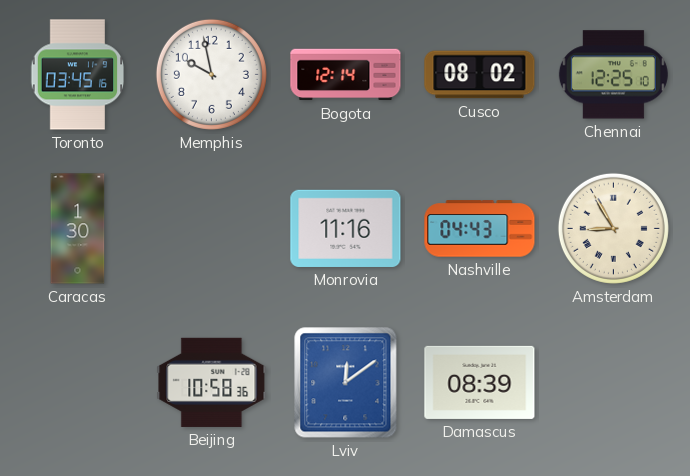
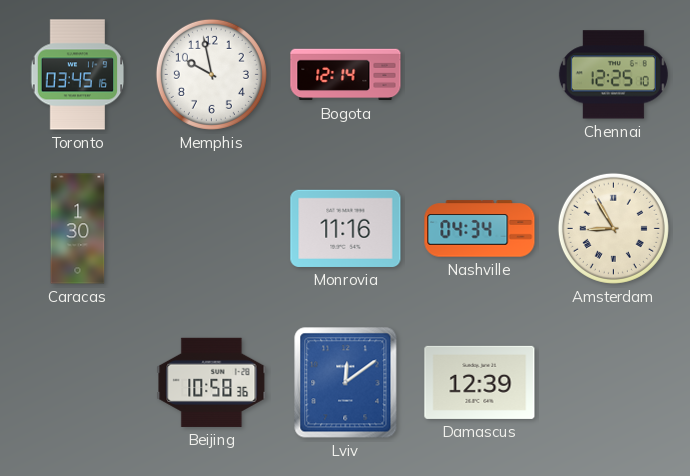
Cusco: 08:02 -> none
Nashville: 04:43 -> 04:34
Damascus: 08:39 -> 12:39
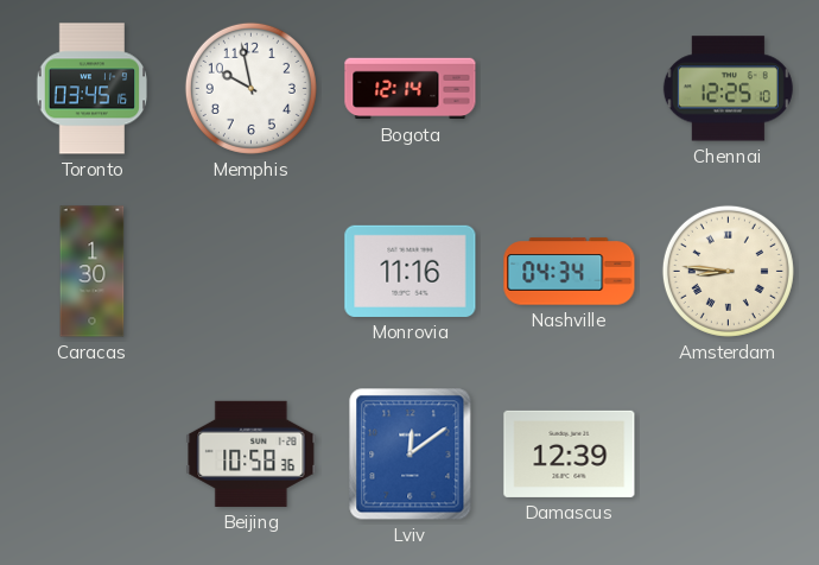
Amsterdam: 8:55 -> 8:46
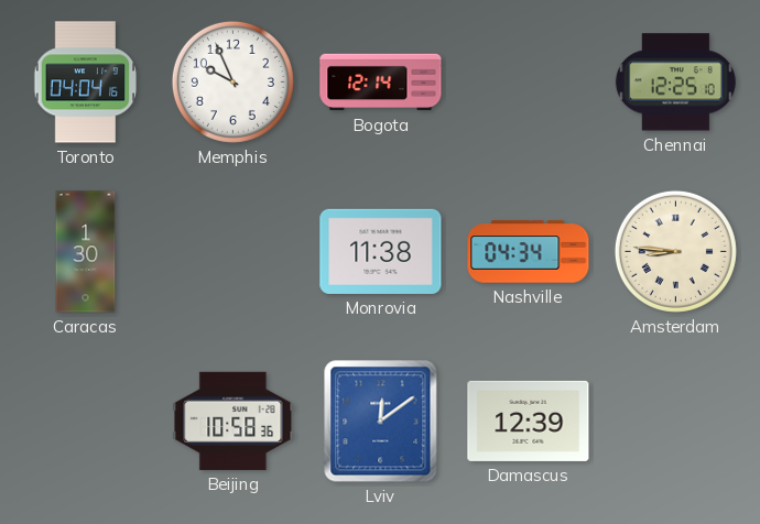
Toronto: 03:45 -> 04:04
Memphis: 9:58 -> 9:56
Monrovia: 11:16 -> 11:38
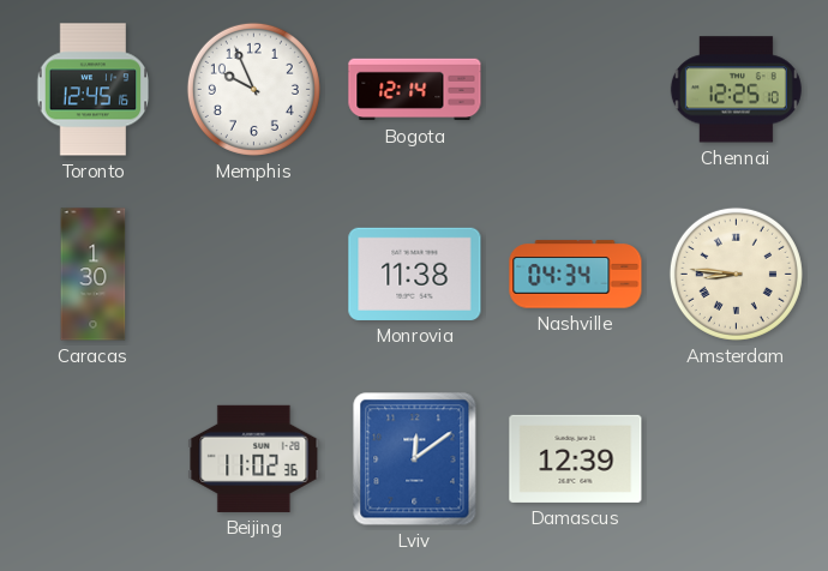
Toronto: 04:04 -> 12:45
Beijing: 10:58 -> 11:02
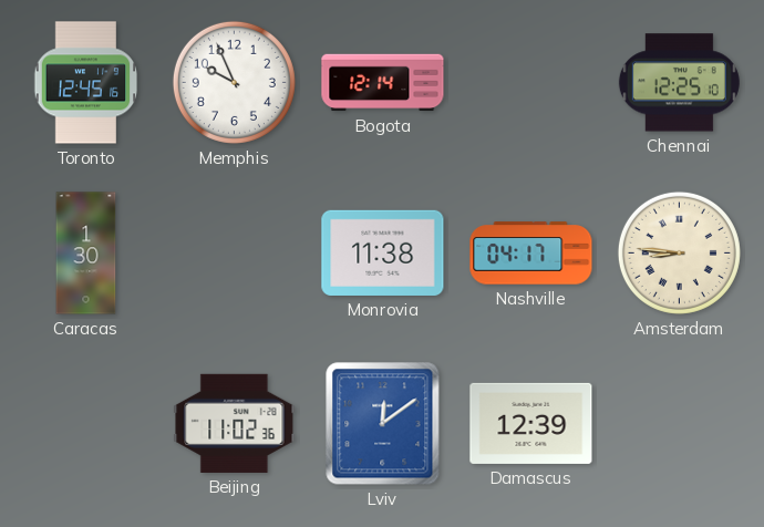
Nashville: 04:34 -> 04:17
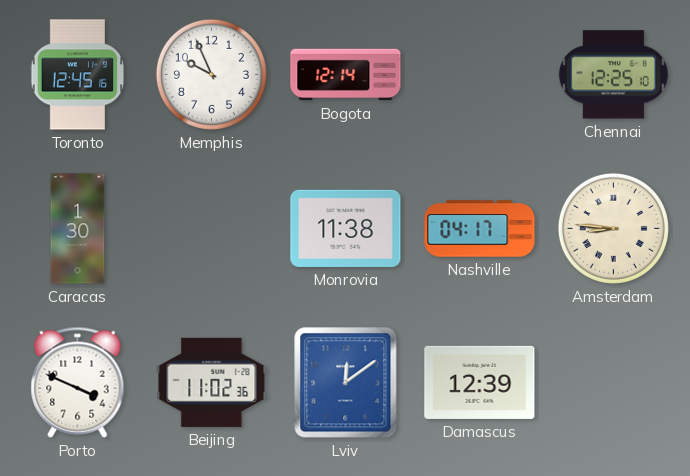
Porto: none -> 3:49
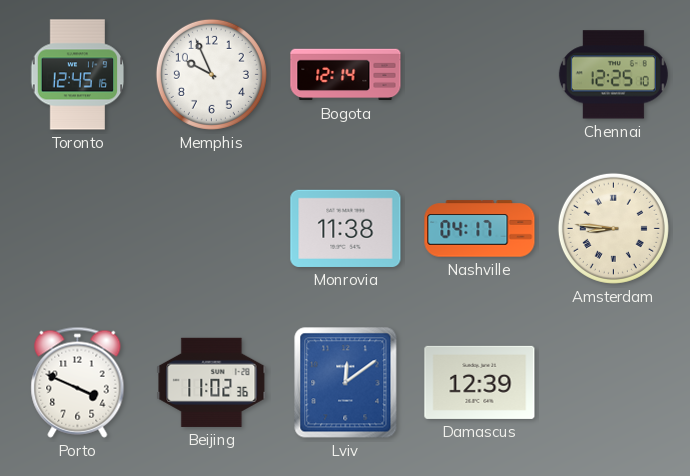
Caracas: 1:30 -> none
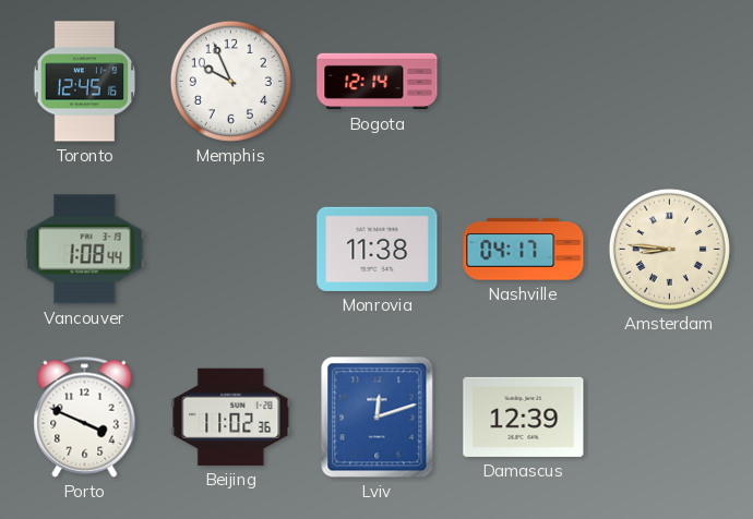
Chennai: 12:25 -> none
Vancouver: none -> 1:08
Lviv: 12:09 -> 12:12
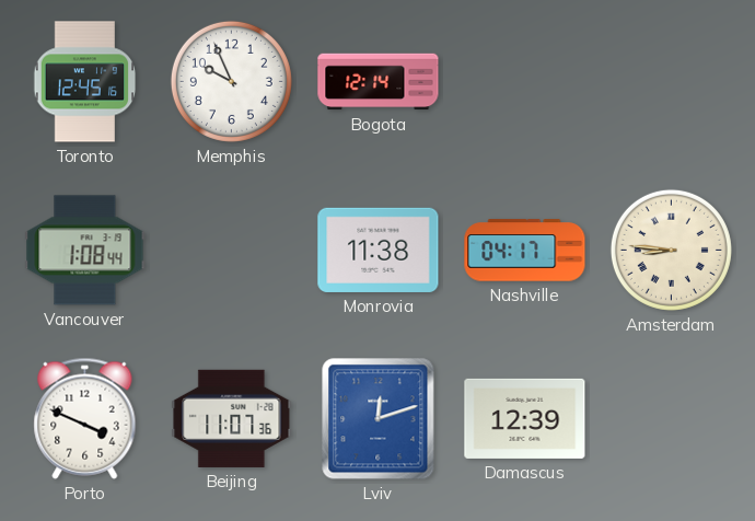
Beijing: 11:02 -> 11:07
